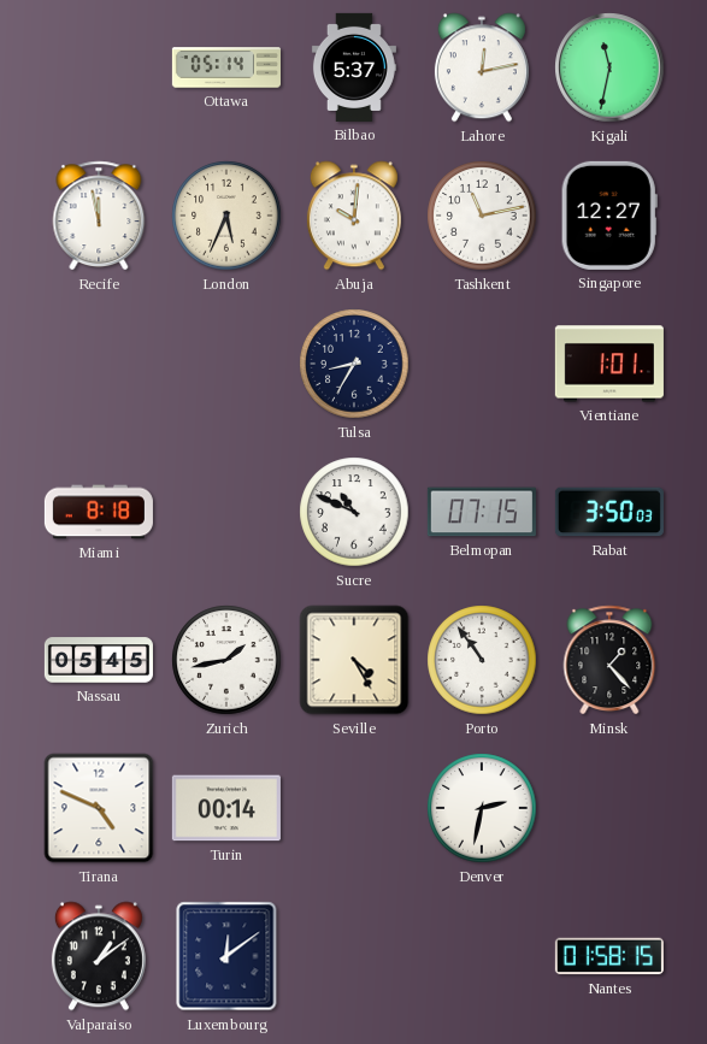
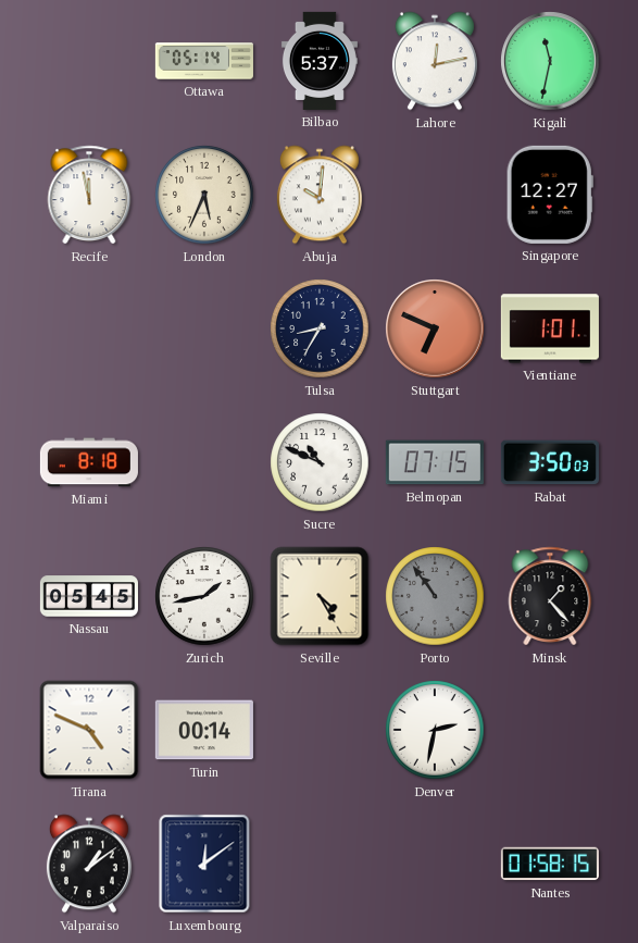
Tashkent: 11:13 -> none
Stuttgart: none -> 6:49
Porto dial: white -> grey
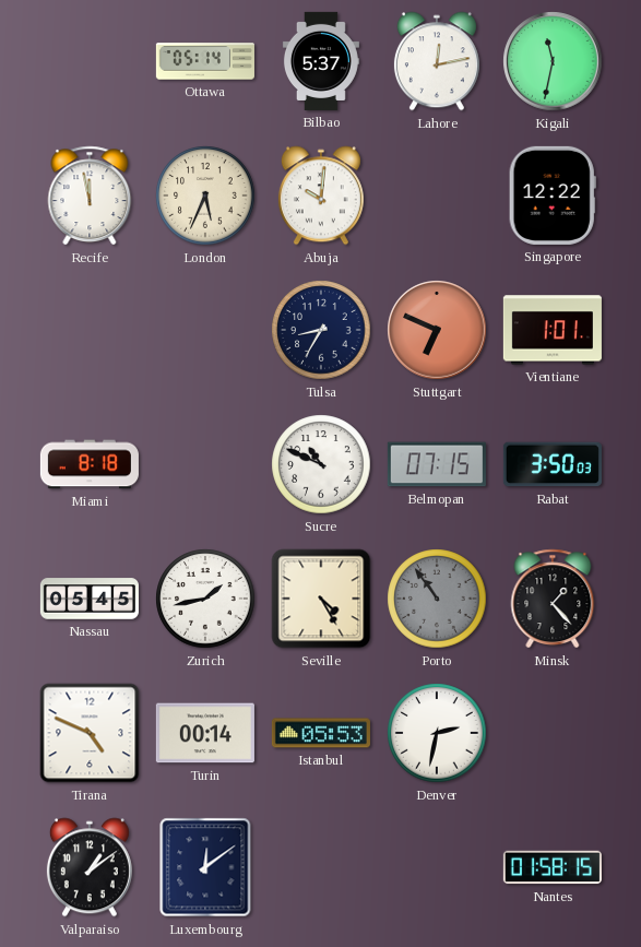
Singapore: 12:27 -> 12:22
Istanbul: none -> 05:53
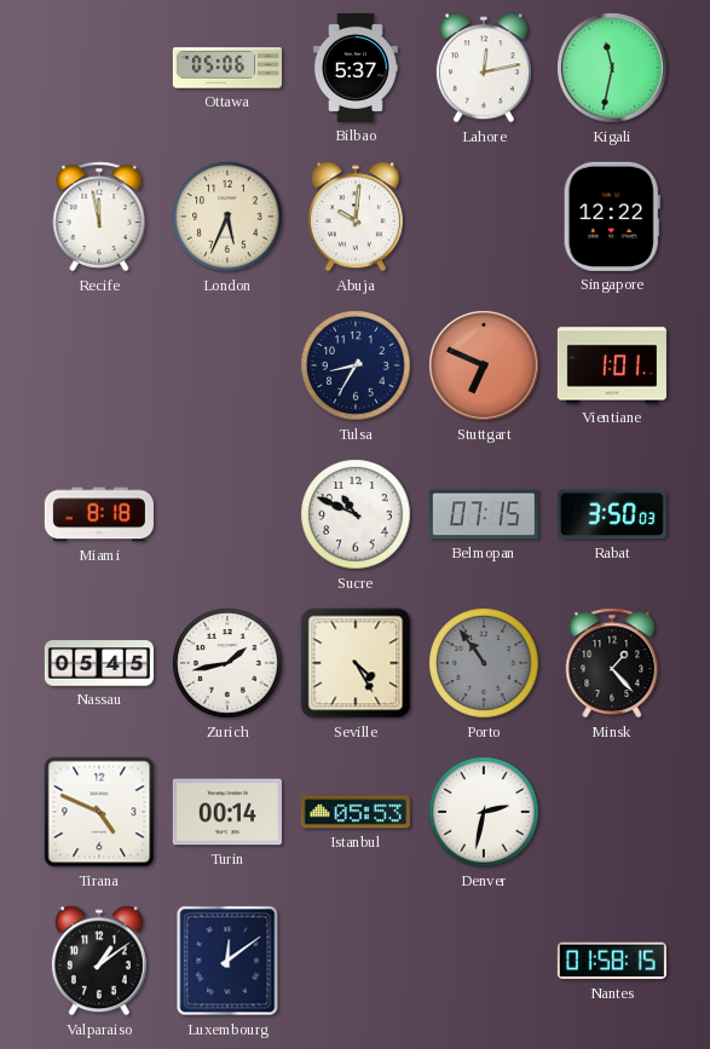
Ottawa: 05:14 -> 05:06
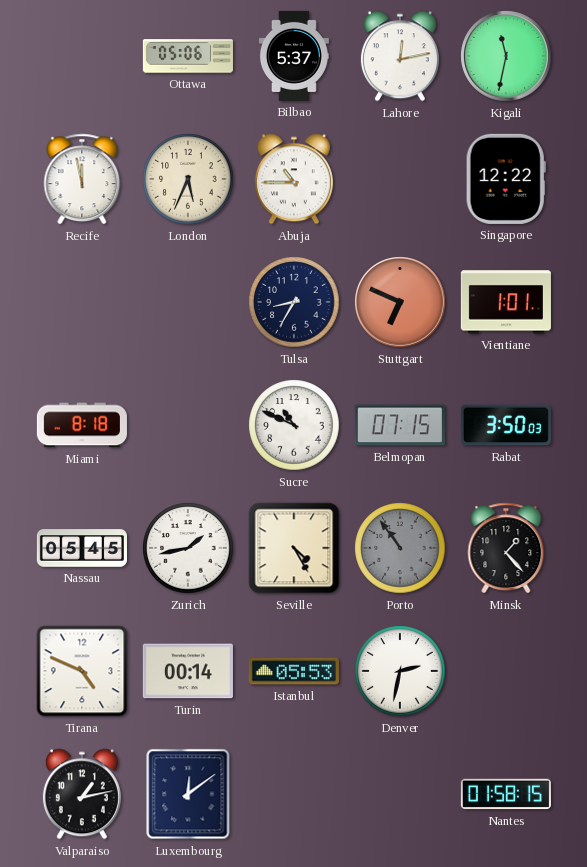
Abuja: 10:01 -> 10:45
Valparaiso: 1:09 -> 1:13
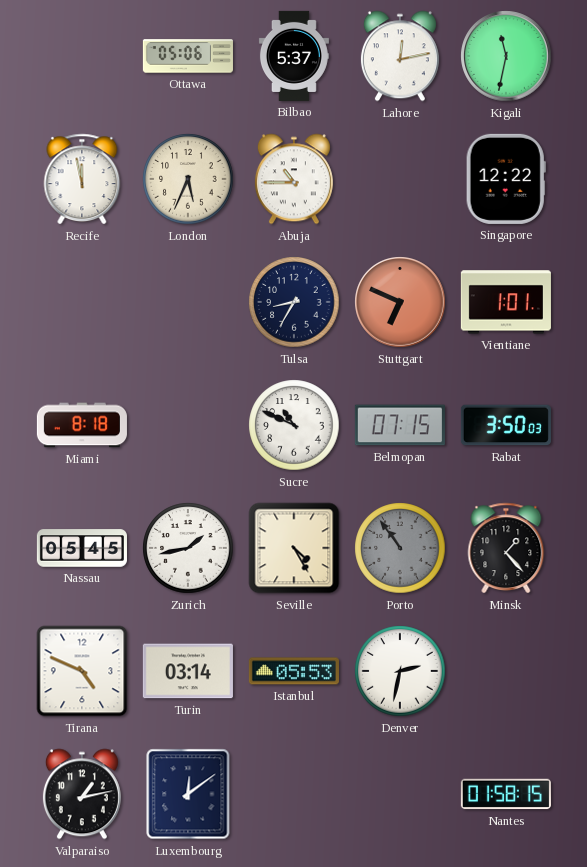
Turin: 00:14 -> 03:14
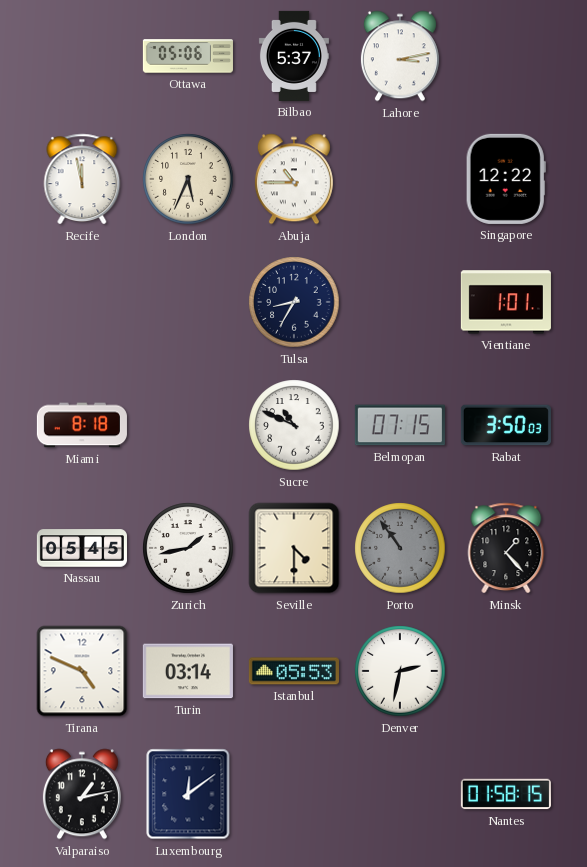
Lahore: 12:13 -> 3:13
Kigali: 11:32 -> none
Stuttgart: 6:49 -> none
Seville: 4:25 -> 4:30
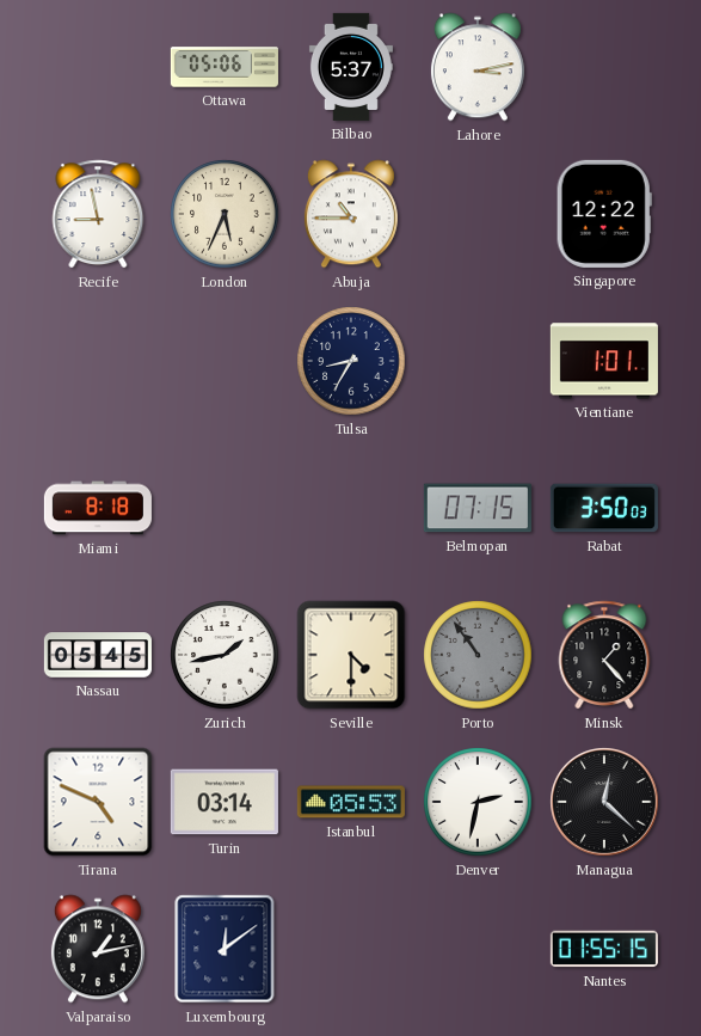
Recife: 11:58 -> 8:58
Sucre: 10:49 -> none
Managua: none -> 12:22
Nantes: 01:58 -> 01:55
